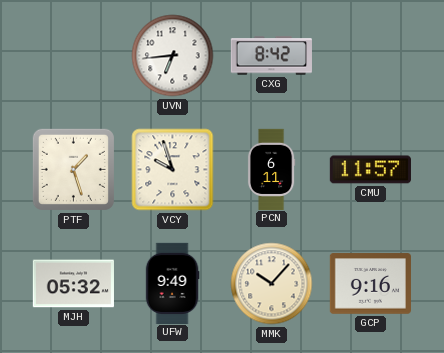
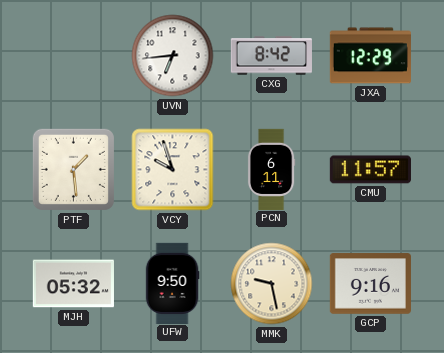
JXA: none -> 12:29
PTF: 1:27 -> 1:29
UFW: 9:49 -> 9:50
MMK: 10:07 -> 9:28
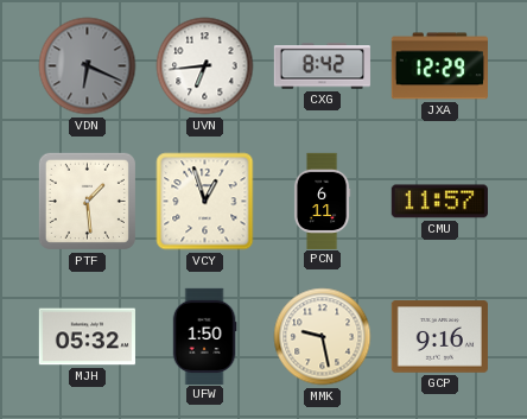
VDN: none -> 6:19
VCY: 9:57 -> 12:57
UFW: 9:50 -> 1:50
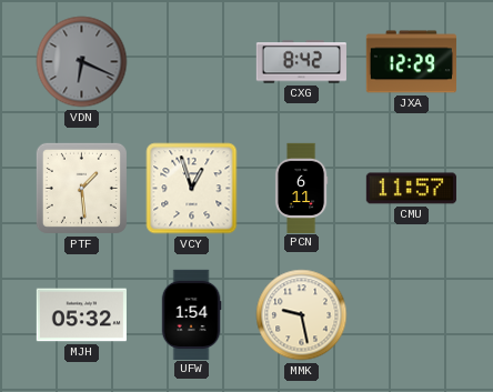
UVN: 6:44 -> none
UFW: 1:50 -> 1:54
GCP: 9:16 -> none
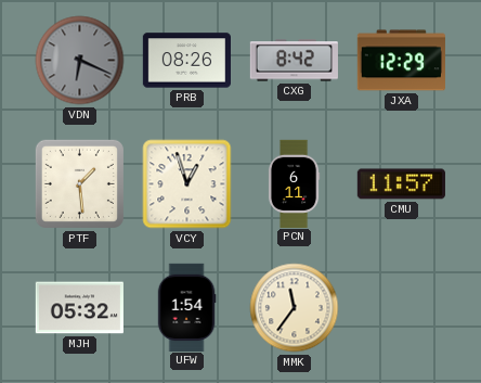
PRB: none -> 08:26
MMK: 9:28 -> 11:36
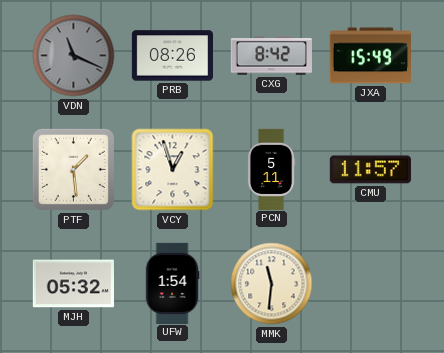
VDN: 6:19 -> 11:19
JXA: 12:29 -> 15:49
PCN: 6:11 -> 5:11
MMK: 11:36 -> 11:31
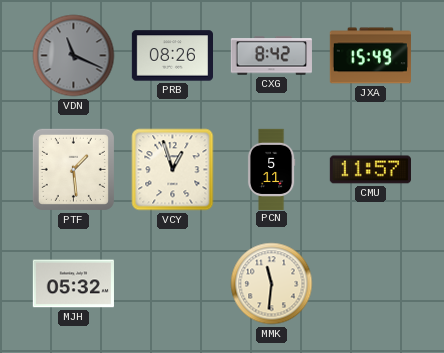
UFW: 1:54 -> none
